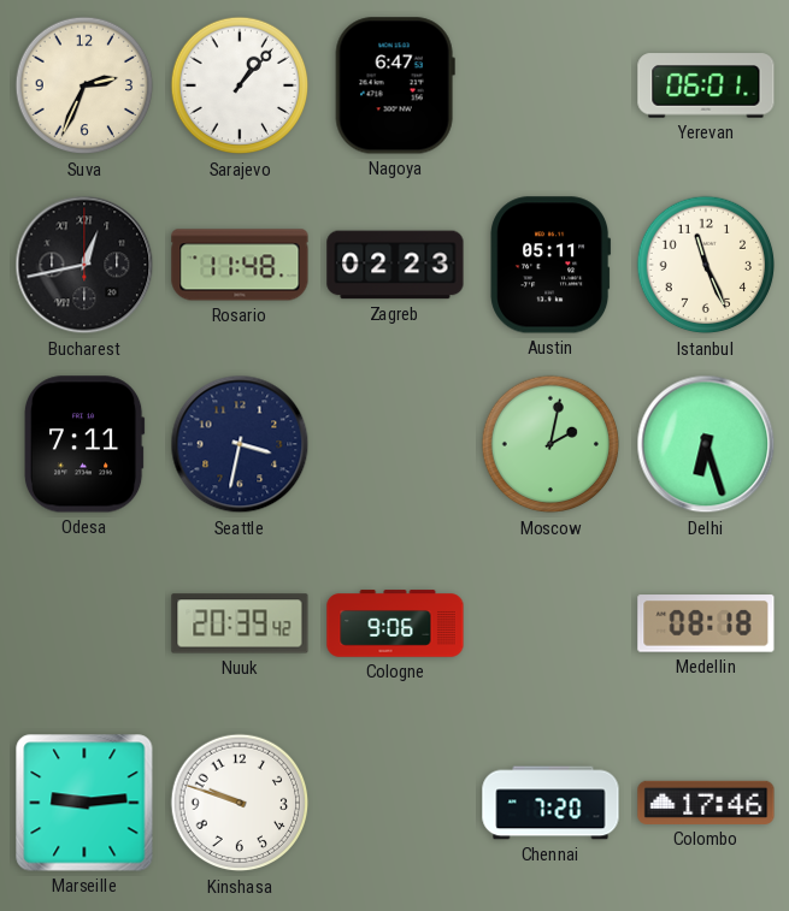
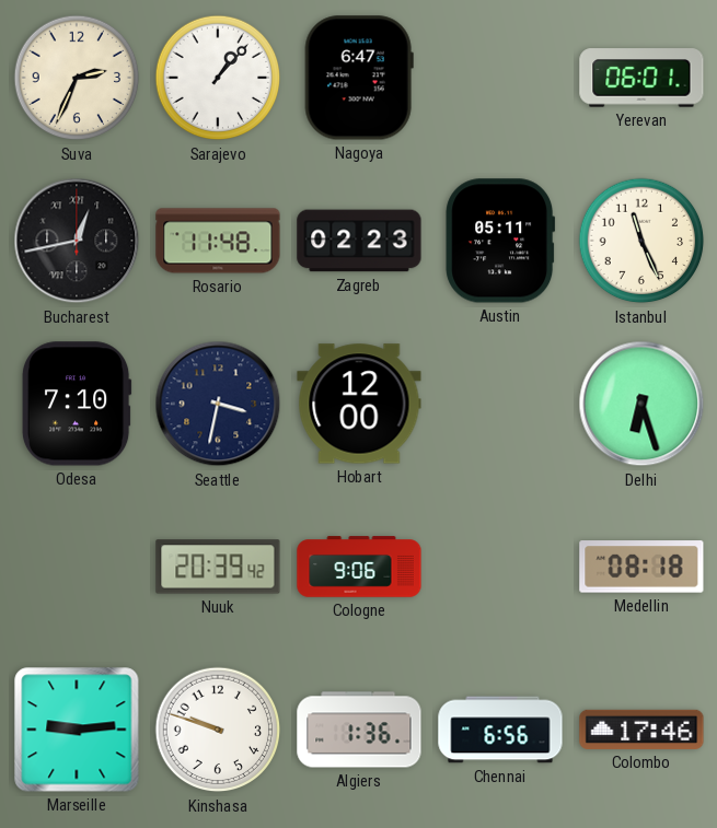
Odesa: 7:11 -> 7:10
Hobart: none -> 12:00
Moscow: 2:02 -> none
Algiers: none -> 1:36
Chennai: 7:20 -> 6:56
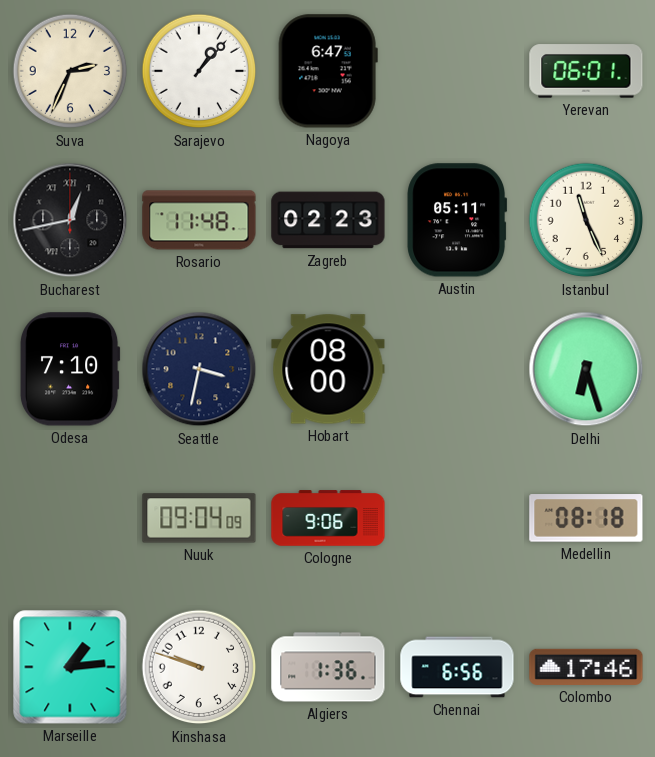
Hobart: 12:00 -> 08:00
Nuuk: 20:39 -> 09:04
Marseille: 9:14 -> 1:14
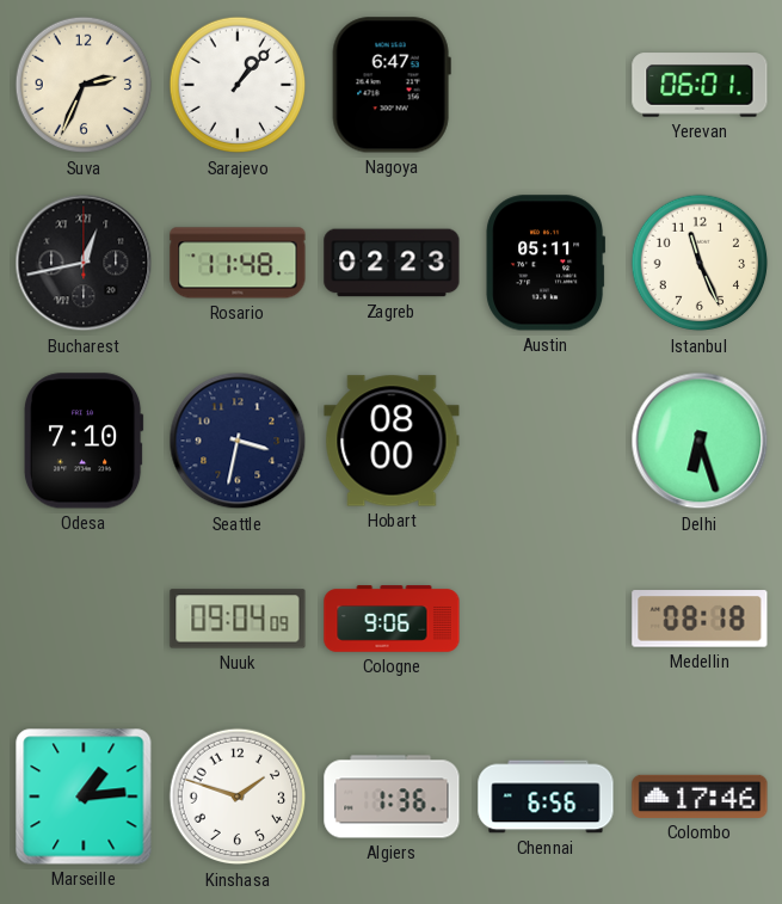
Kinshasa: 9:48 -> 1:48
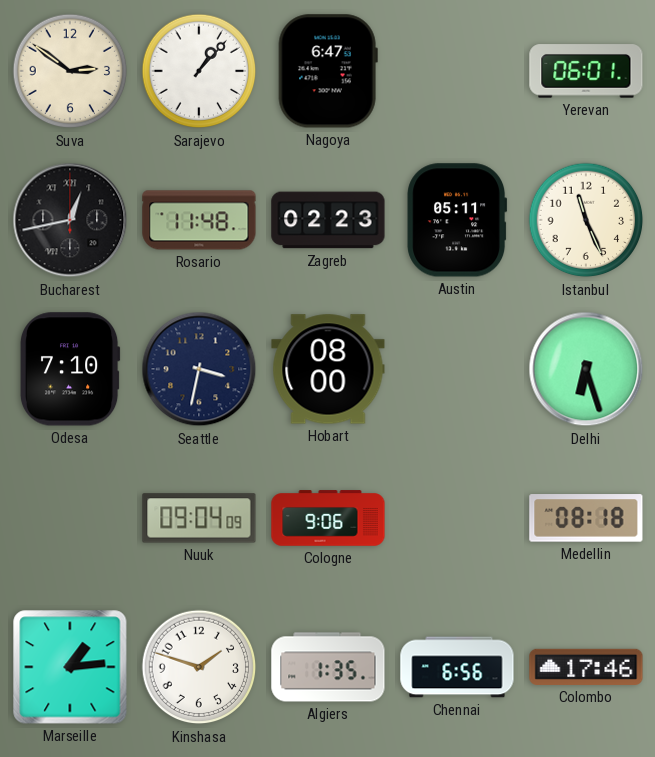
Suva: 2:34 -> 2:51
Algiers: 1:36 -> 1:35
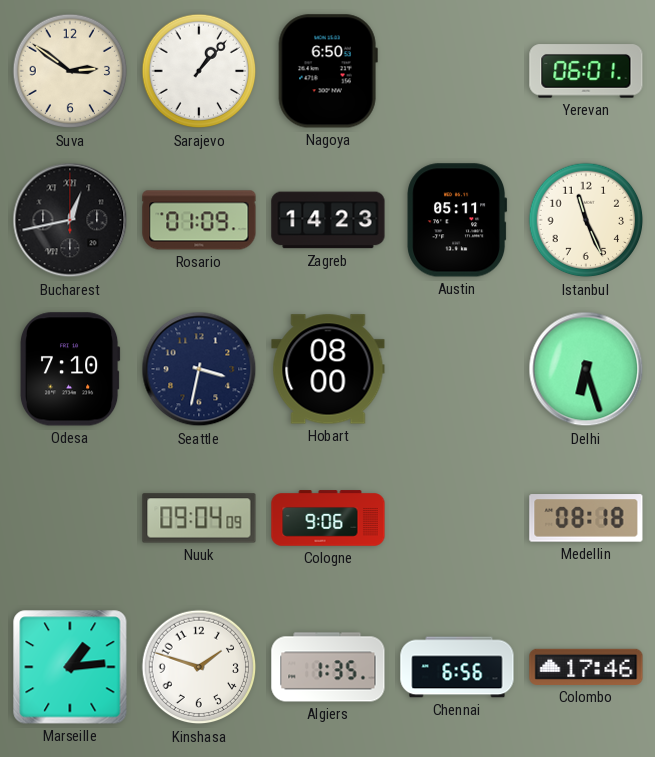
Nagoya: 6:47 -> 6:50
Rosario: 11:48 -> 01:09
Zagreb: 02:23 -> 14:23
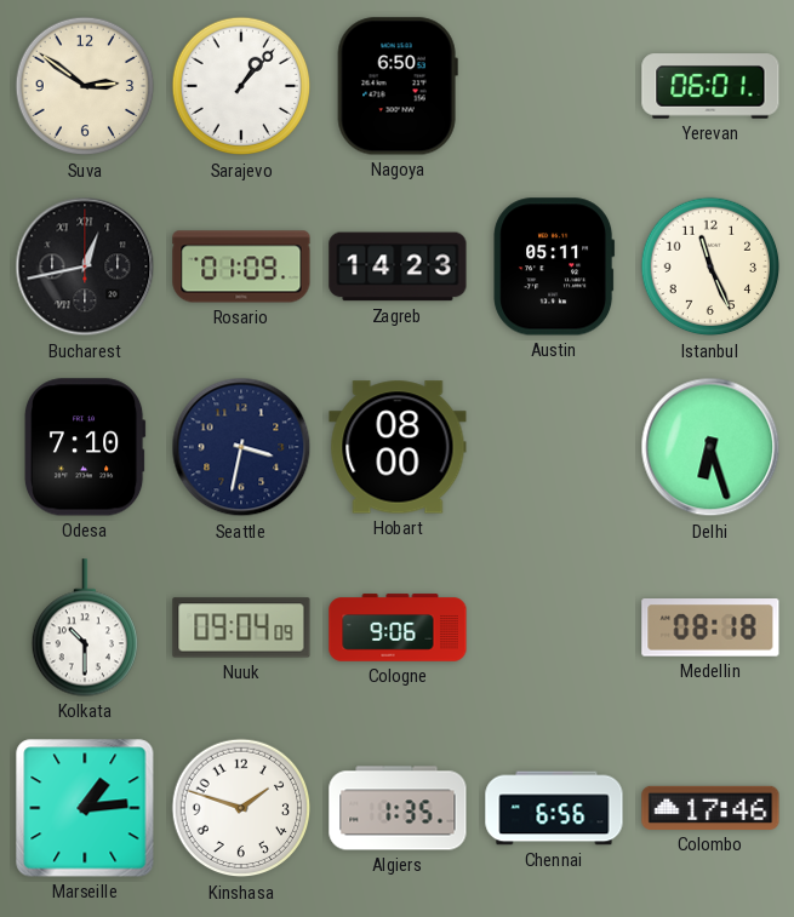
Kolkata: none -> 10:30
